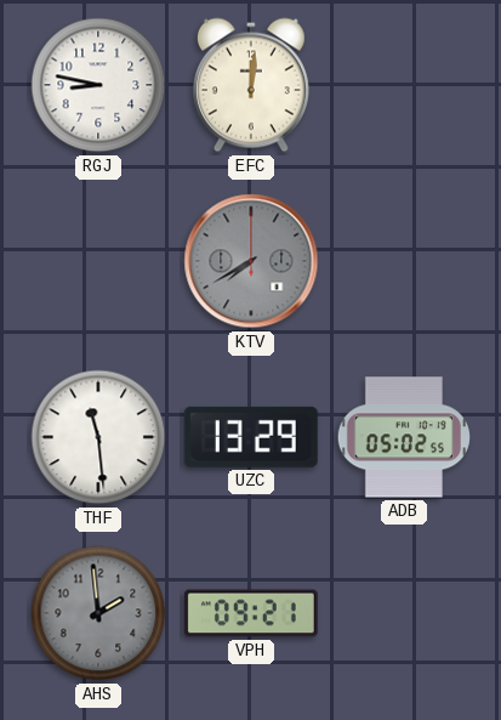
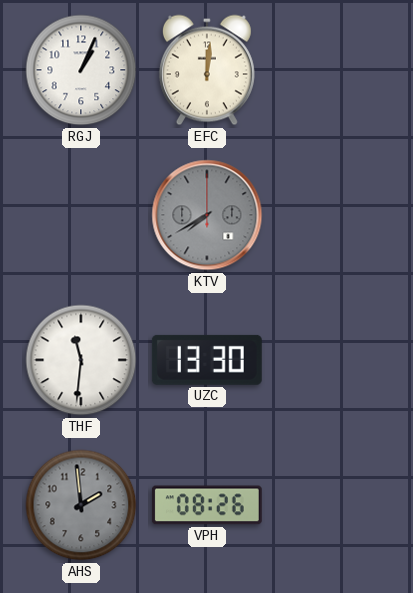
RGJ: 8:47 -> 1:04
THF: 11:29 -> 11:31
UZC: 13:29 -> 13:30
ADB: 05:02 -> none
VPH: 09:21 -> 08:26
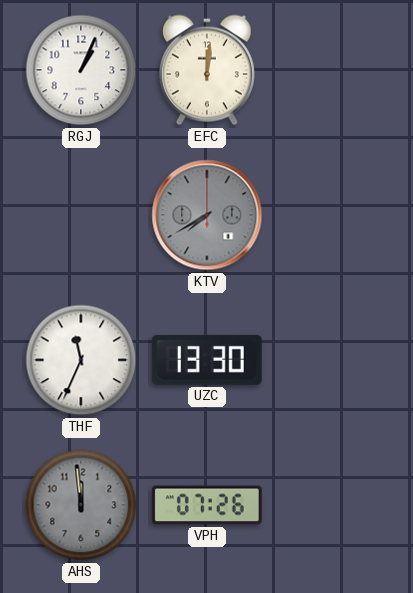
THF: 11:31 -> 11:34
AHS: 1:59 -> 11:59
VPH: 08:26 -> 07:26
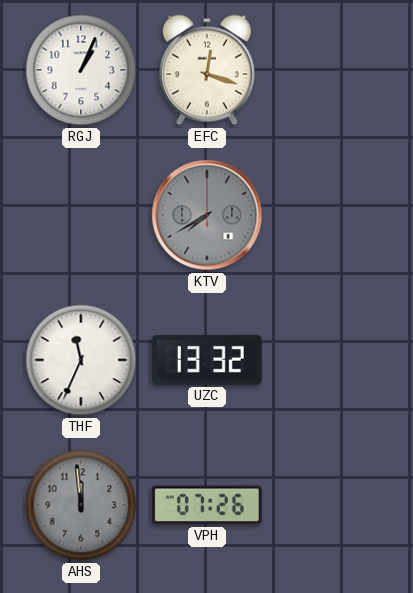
EFC: 12:01 -> 12:18
UZC: 13:30 -> 13:32
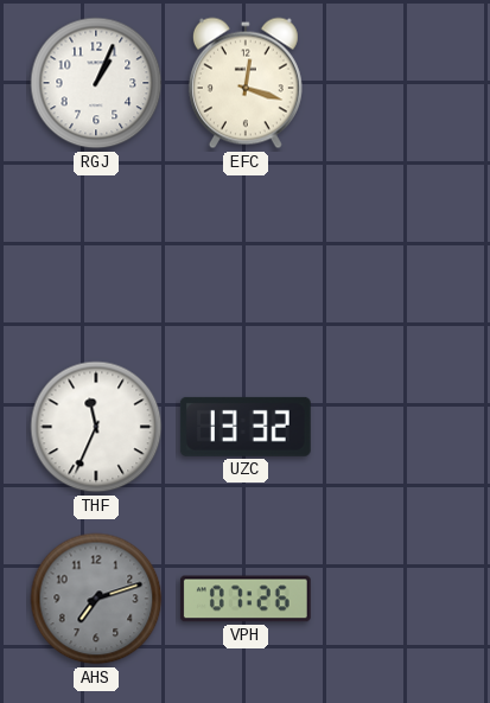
KTV: 7:40 -> none
AHS: 11:59 -> 7:12
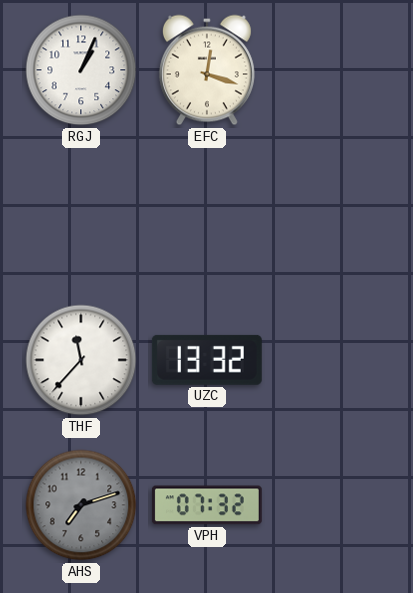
THF: 11:34 -> 11:37
VPH: 07:26 -> 07:32
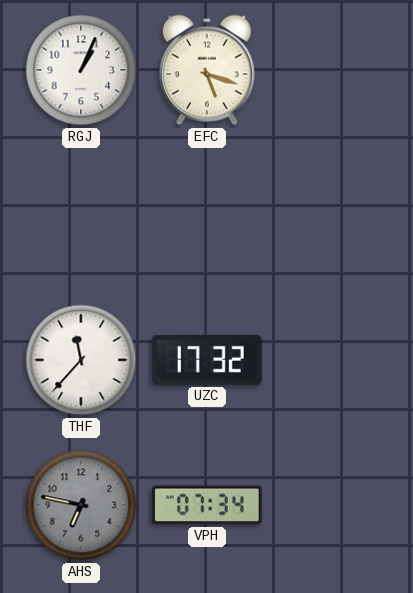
EFC: 12:18 -> 5:18
UZC: 13:32 -> 17:32
AHS: 7:12 -> 6:47
VPH: 07:32 -> 07:34
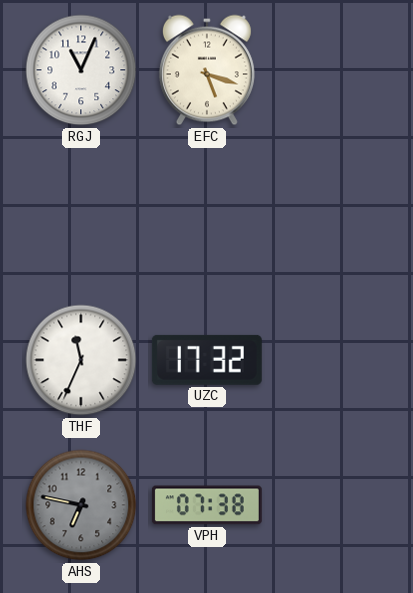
RGJ: 1:04 -> 11:04
THF: 11:37 -> 11:34
VPH: 07:34 -> 07:38
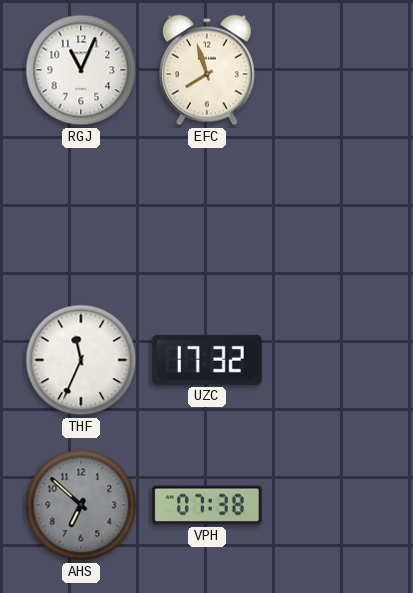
EFC: 5:18 -> 7:57
AHS: 6:47 -> 6:52
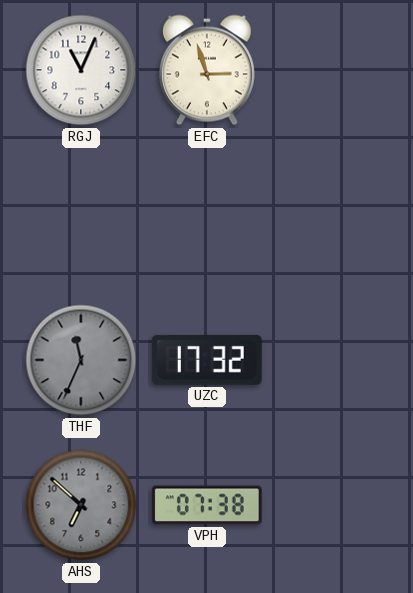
EFC: 7:57 -> 2:57
THF dial: white -> grey
